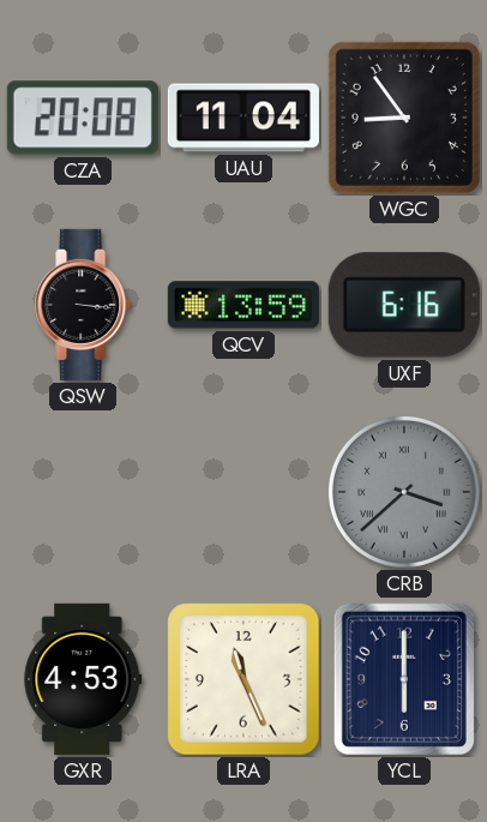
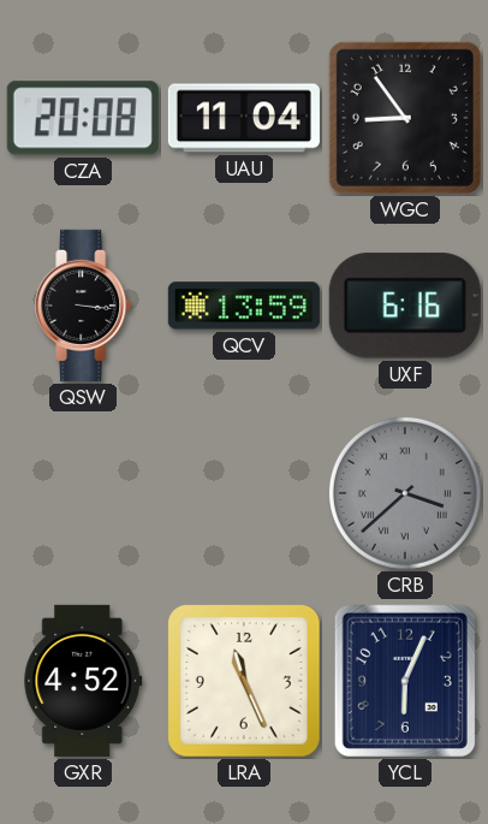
GXR: 4:53 -> 4:52
YCL: 6:00 -> 6:04
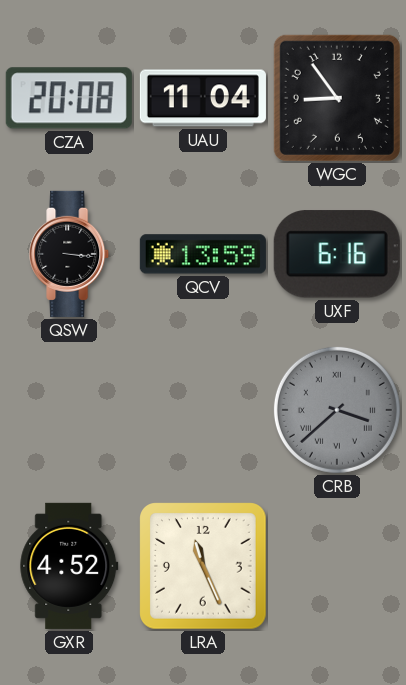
YCL: 6:04 -> none
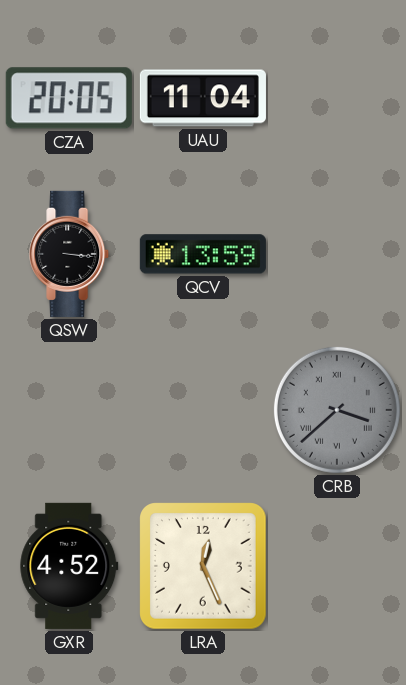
CZA: 20:08 -> 20:05
WGC: 8:54 -> none
UXF: 6:16 -> none
LRA: 11:26 -> 12:26
